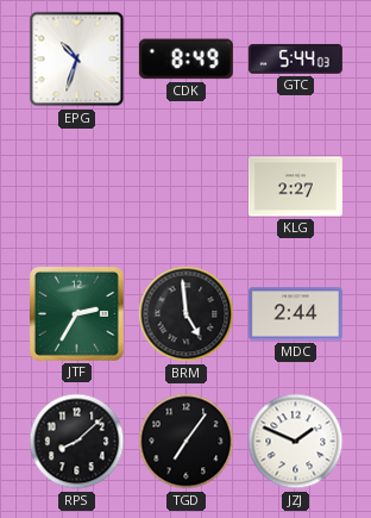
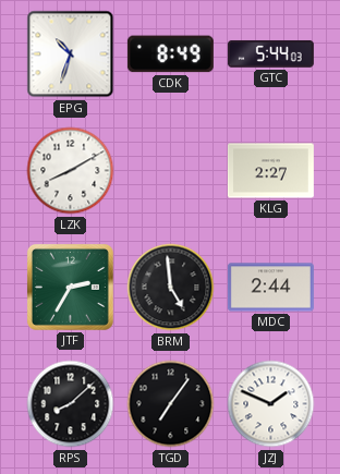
LZK: none -> 8:10
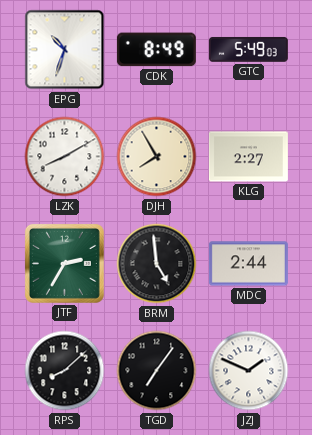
GTC: 5:44 -> 5:49
DJH: none -> 7:55
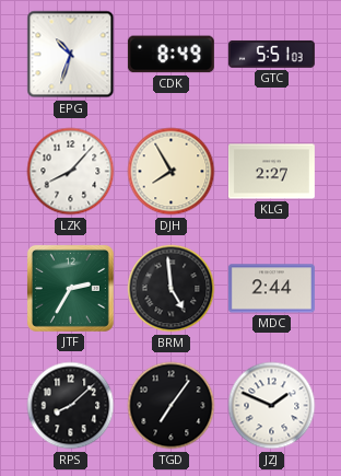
GTC: 5:49 -> 5:51
LZK: 8:10 -> 8:07
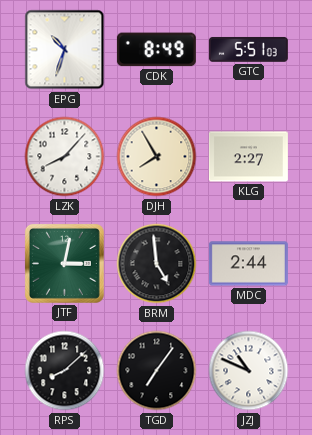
JTF: 2:35 -> 3:02
JZJ: 1:49 -> 10:49
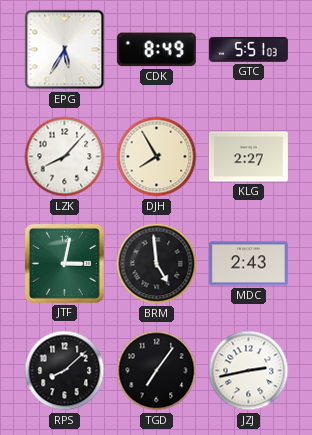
EPG: 10:33 -> 5:35
MDC: 2:44 -> 2:43
JZJ: 10:49 -> 2:43
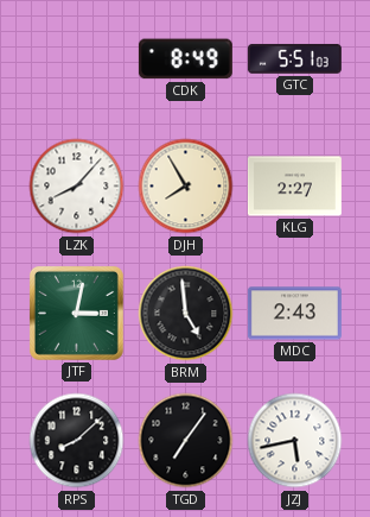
EPG: 5:35 -> none
JZJ: 2:43 -> 5:43
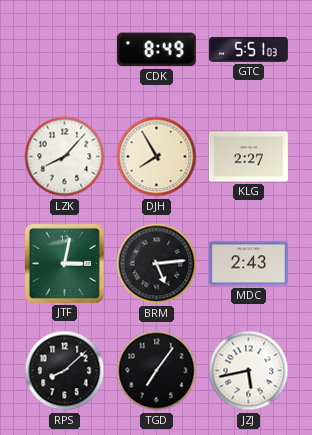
BRM: 4:59 -> 5:14
